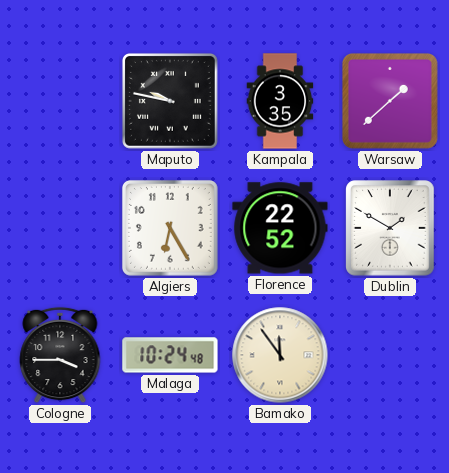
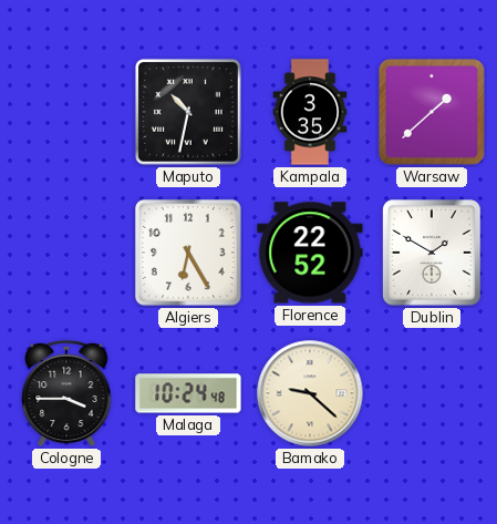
Maputo: 9:47 -> 10:32
Bamako: 11:54 -> 9:22
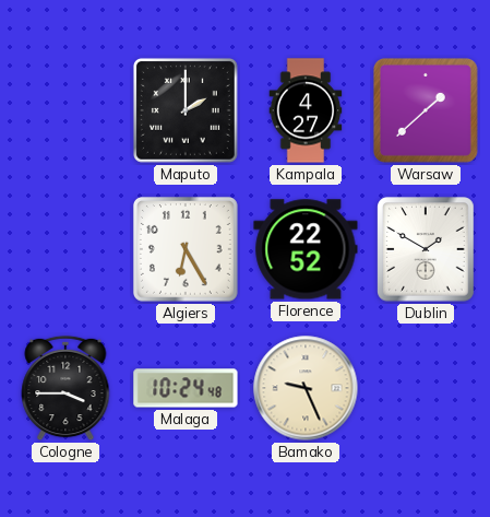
Maputo: 10:32 -> 2:00
Kampala: 3:35 -> 4:27
Bamako: 9:22 -> 9:26
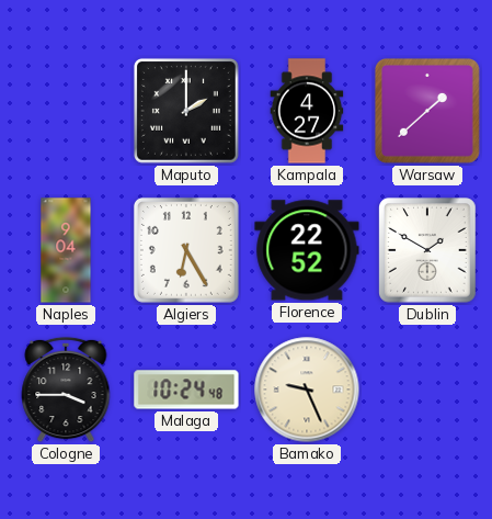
Naples: none -> 9:04
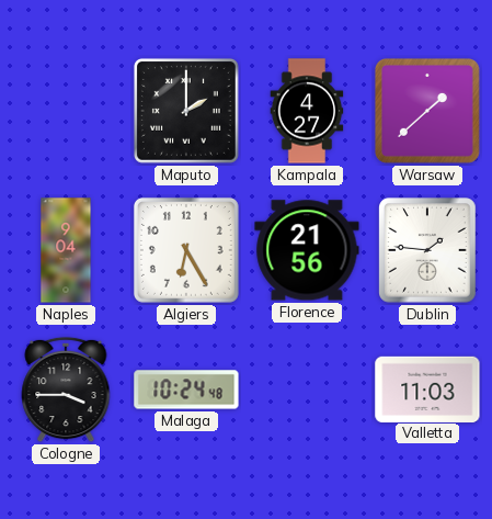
Florence: 22:52 -> 21:56
Dublin: 1:50 -> 1:46
Bamako: 9:26 -> none
Valletta: none -> 11:03
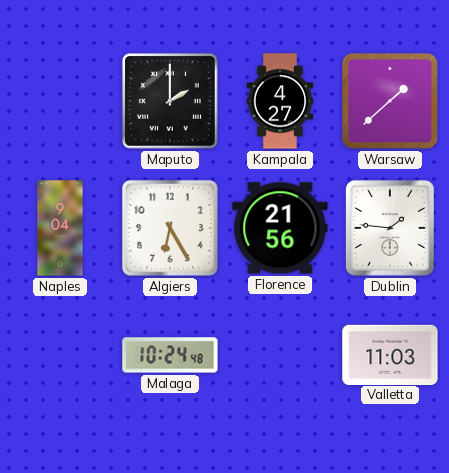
Cologne: 3:45 -> none
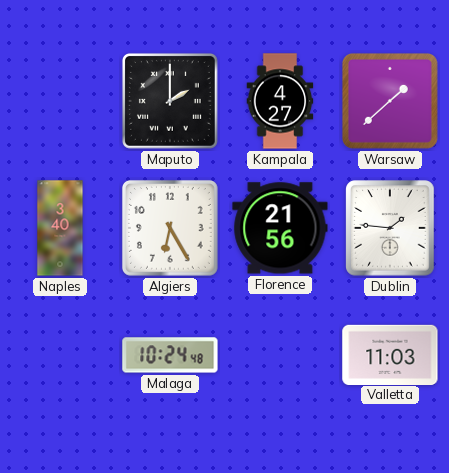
Naples: 9:04 -> 3:40
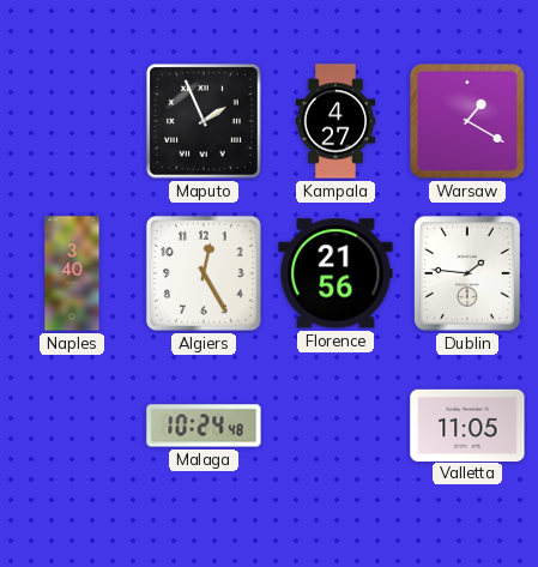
Maputo: 2:00 -> 1:56
Warsaw: 1:38 -> 1:20
Algiers: 6:25 -> 12:25
Valletta: 11:03 -> 11:05
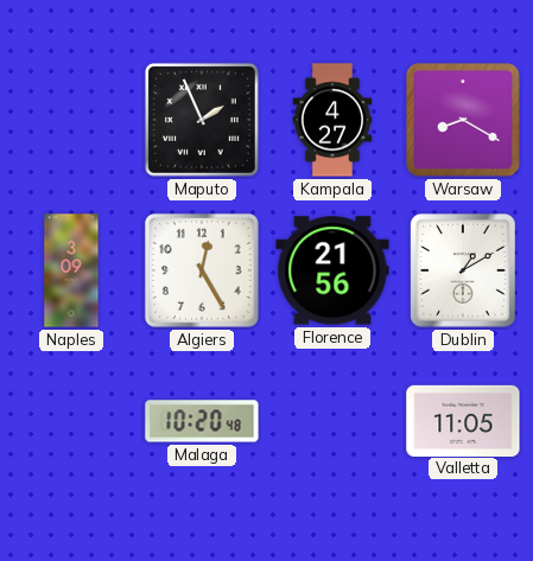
Warsaw: 1:20 -> 8:20
Naples: 3:40 -> 3:09
Dublin: 1:46 -> 1:10
Malaga: 10:24 -> 10:20
